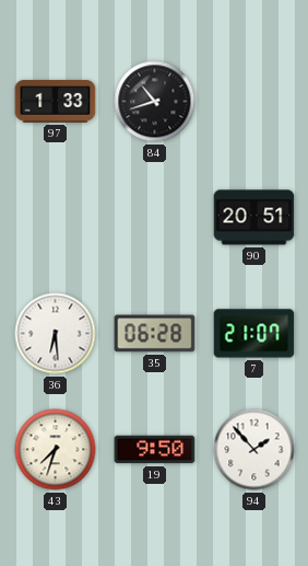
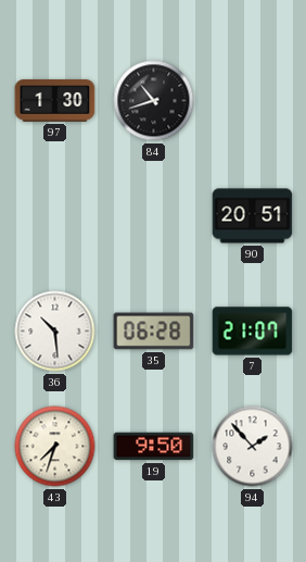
97: 1:33 -> 1:30
36: 6:29 -> 10:29
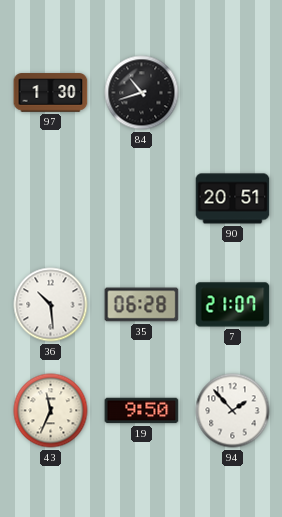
43: 7:33 -> 11:34
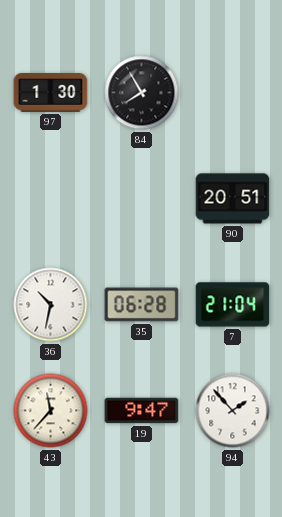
84: 10:42 -> 7:55
36: 10:29 -> 10:32
7: 21:07 -> 21:04
43: 11:34 -> 11:37
19: 9:50 -> 9:47
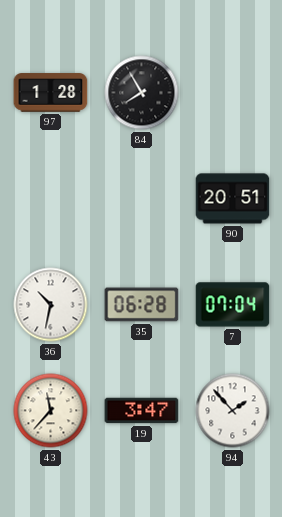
97: 1:30 -> 1:28
7: 21:04 -> 07:04
19: 9:47 -> 3:47
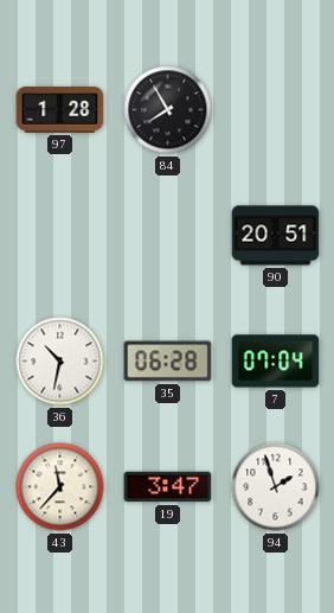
94: 1:53 -> 1:57
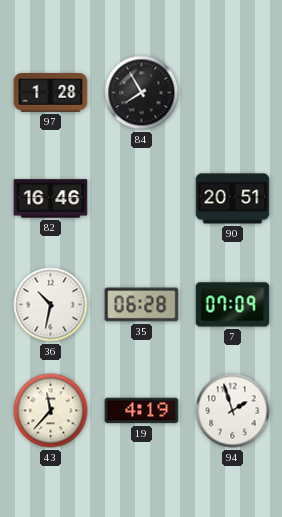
82: none -> 16:46
7: 07:04 -> 07:09
19: 3:47 -> 4:19
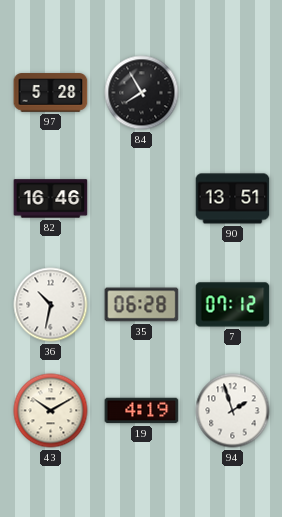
97: 1:28 -> 5:28
90: 20:51 -> 13:51
7: 07:09 -> 07:12
43: 11:37 -> 10:10
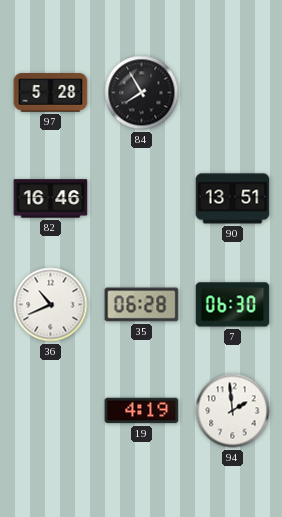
36: 10:32 -> 10:41
7: 07:12 -> 06:30
43: 10:10 -> none
94: 1:57 -> 1:59
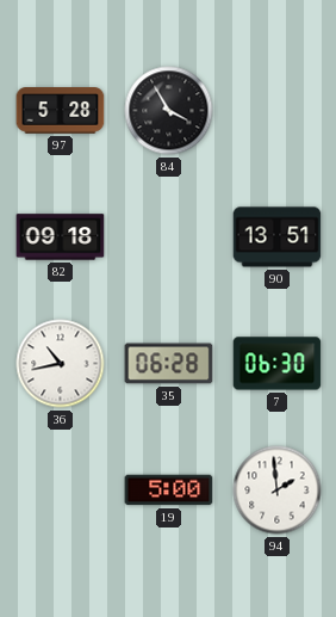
84: 7:55 -> 3:55
82: 16:46 -> 09:18
36: 10:41 -> 10:43
19: 4:19 -> 5:00
